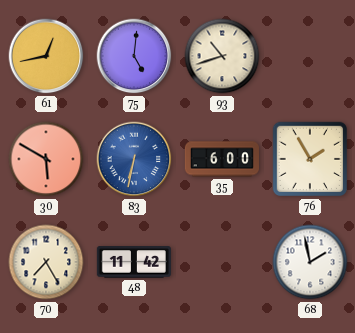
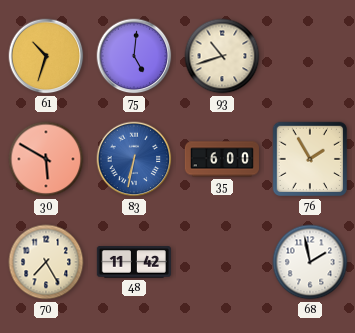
61: 12:43 -> 10:33
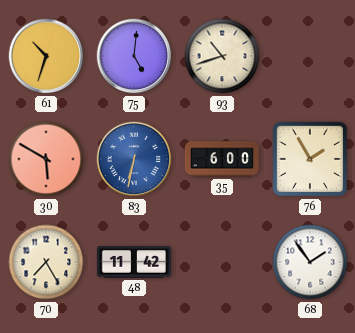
68: 1:58 -> 1:54
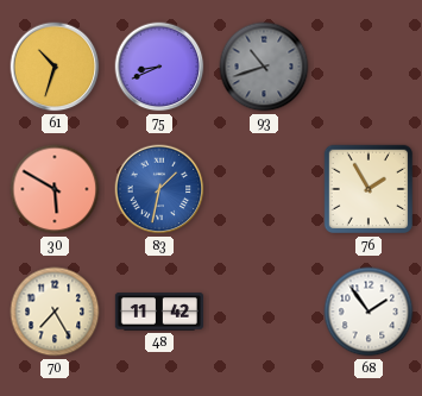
75: 5:01 -> 8:41
93 dial: cream -> grey
83: 6:32 -> 1:32
35: 6:00 -> none
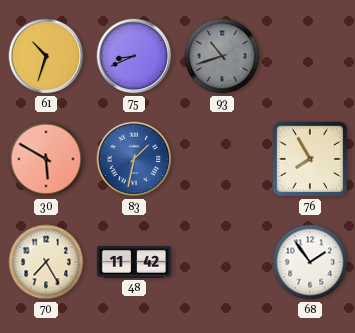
76: 1:55 -> 7:55
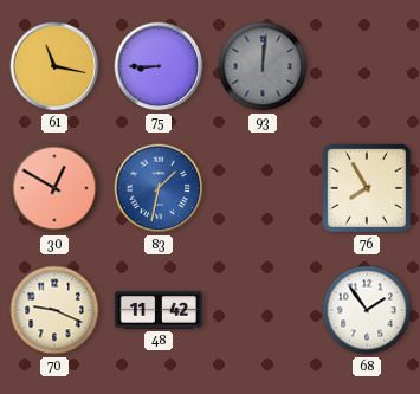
61: 10:33 -> 11:17
75: 8:41 -> 8:45
93: 10:42 -> 12:01
30: 5:50 -> 12:50
70: 7:25 -> 9:19
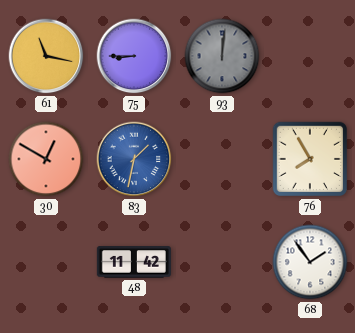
70: 9:19 -> none
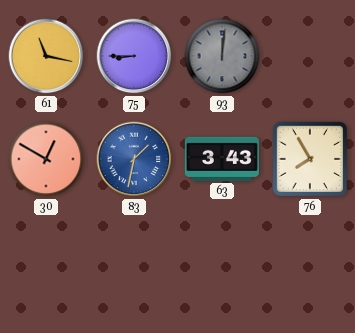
63: none -> 3:43
48: 11:42 -> none
68: 1:54 -> none
